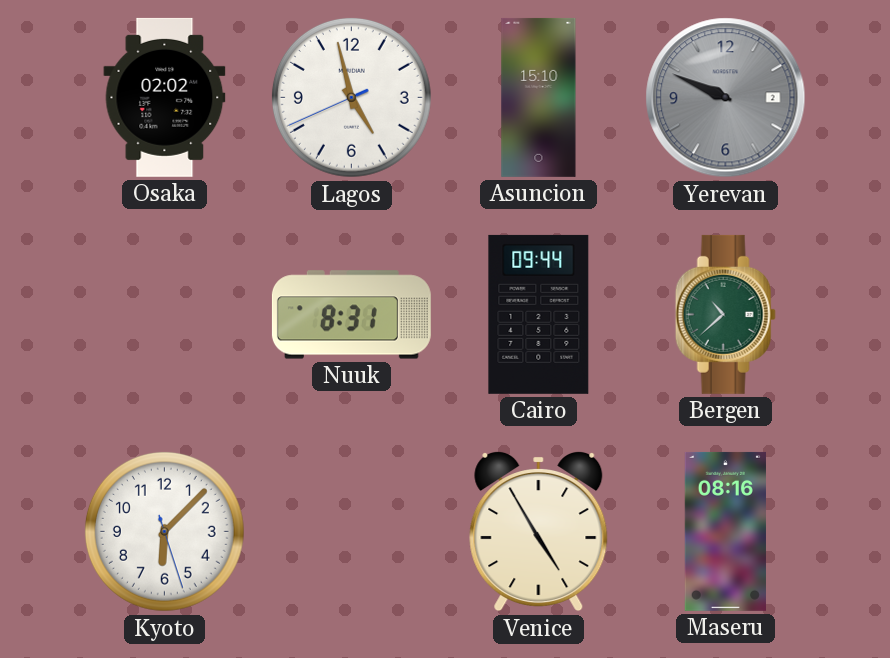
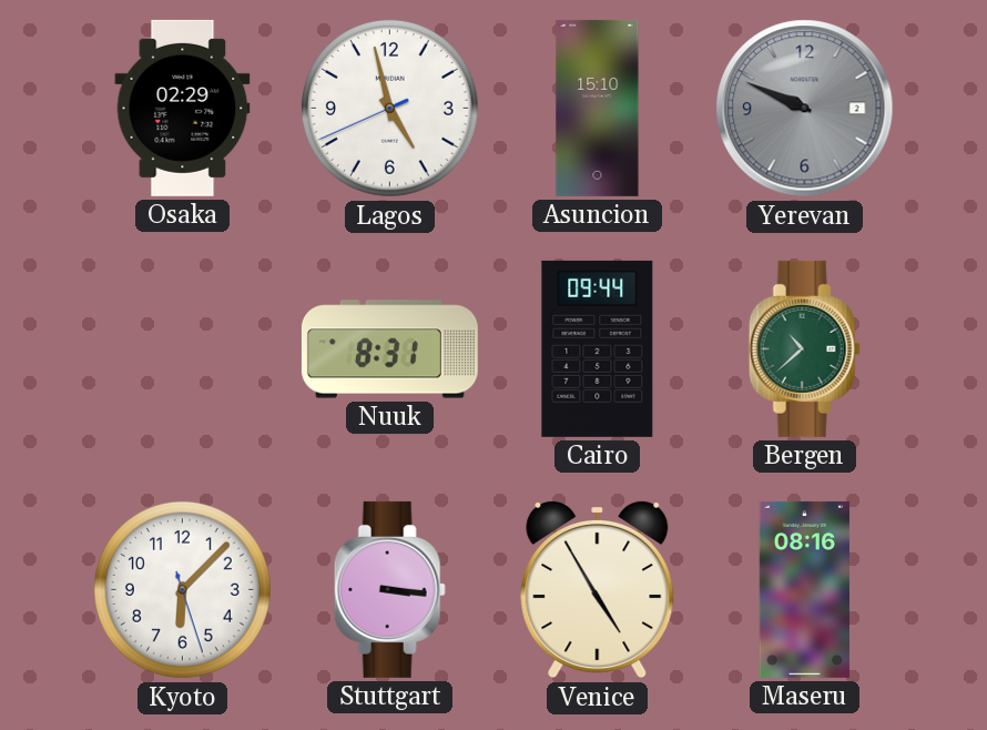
Osaka: 02:02 -> 02:29
Stuttgart: none -> 3:16
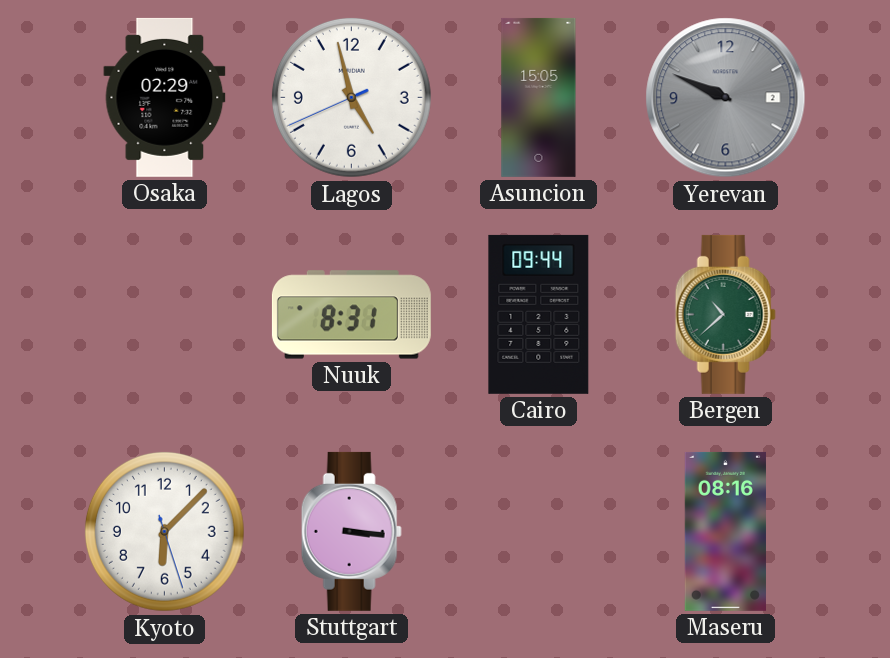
Asuncion: 15:10 -> 15:05
Venice: 4:55 -> none
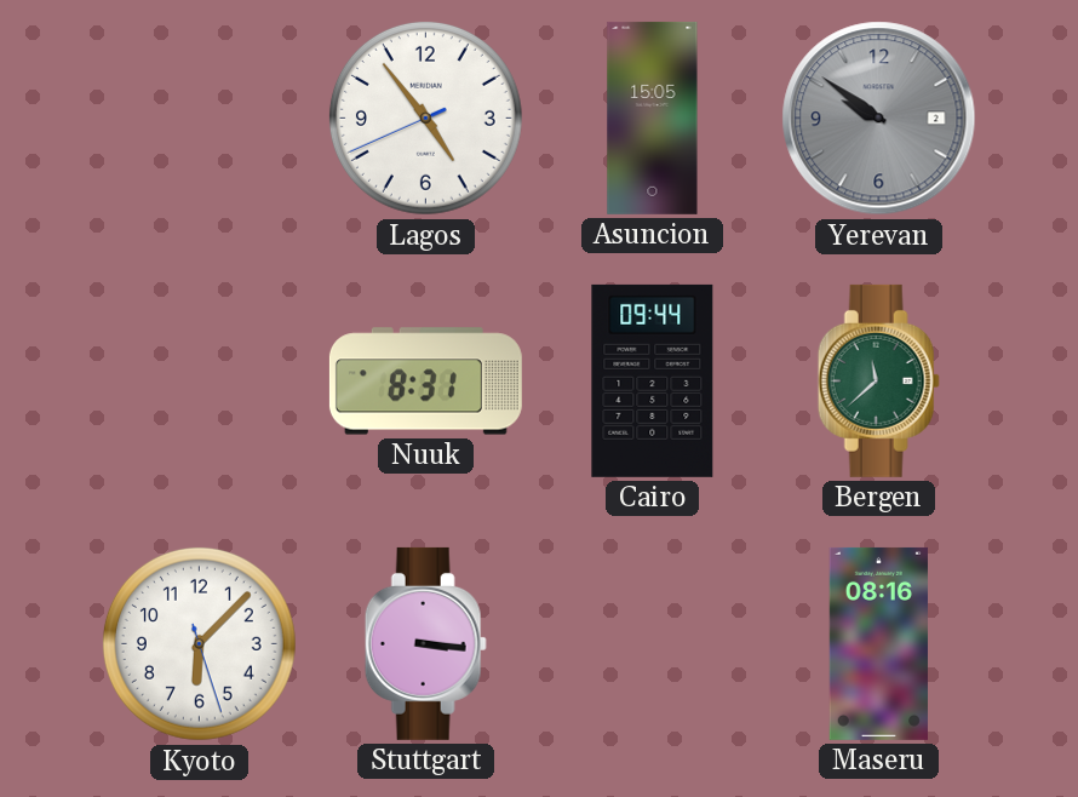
Osaka: 02:29 -> none
Lagos: 4:57 -> 4:53
Yerevan: 9:49 -> 9:51
Bergen: 10:38 -> 11:38
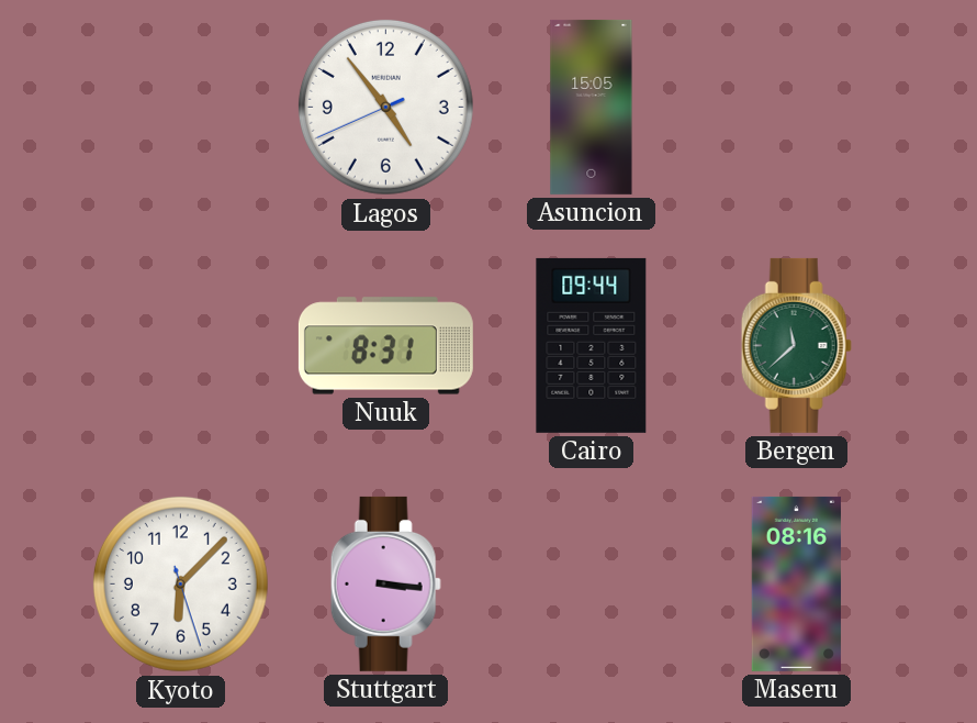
Yerevan: 9:51 -> none
